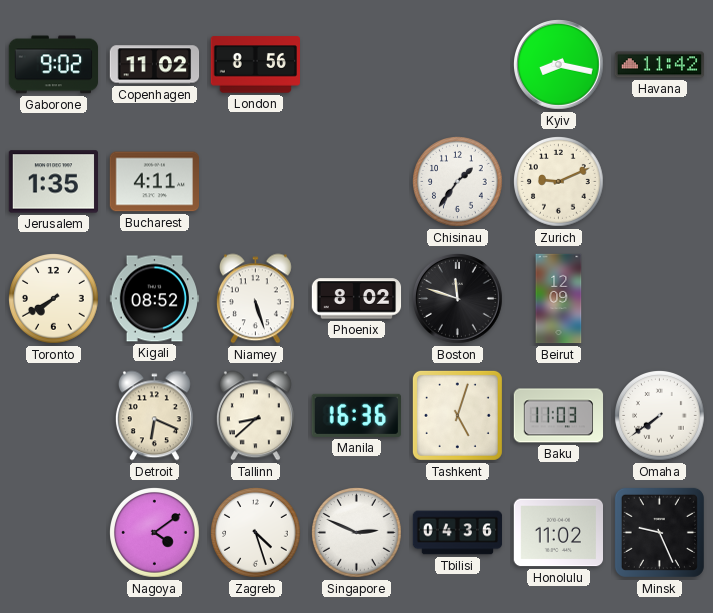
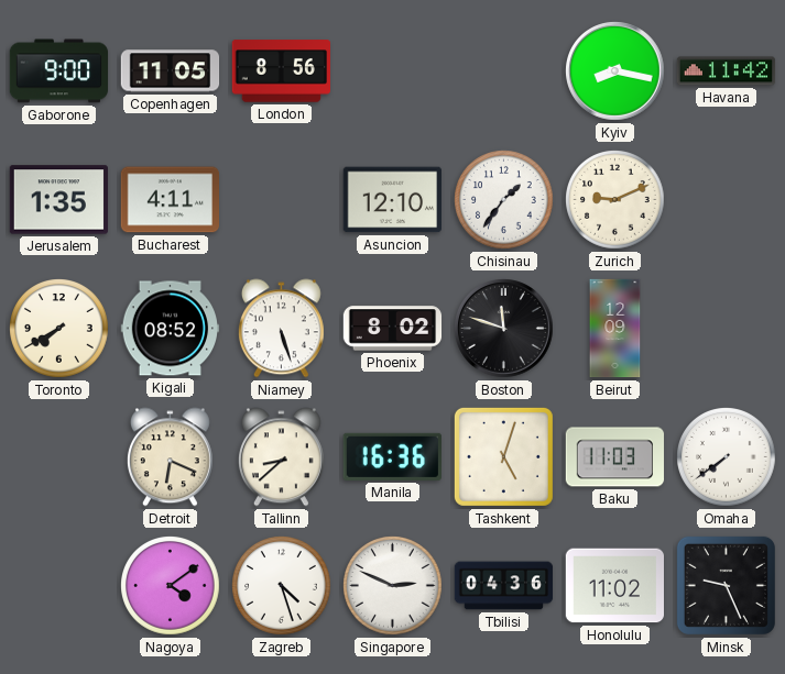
Gaborone: 9:02 -> 9:00
Copenhagen: 11:02 -> 11:05
Asuncion: none -> 12:10
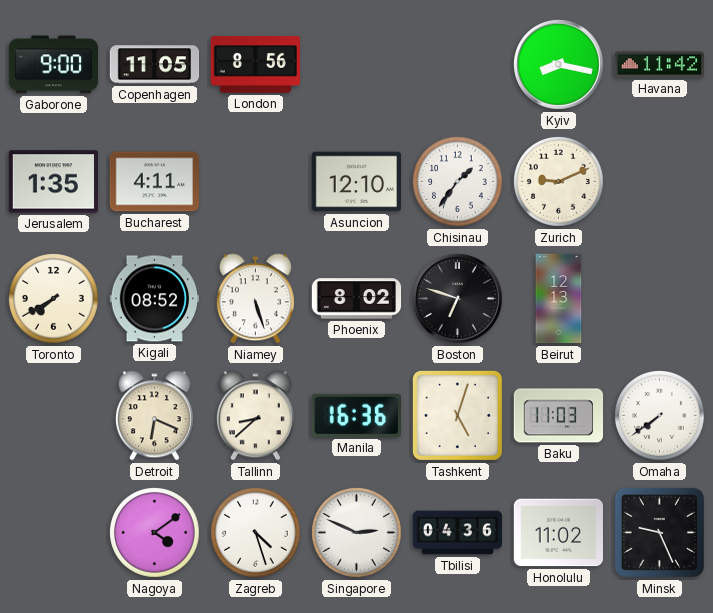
Boston: 11:48 -> 6:48
Beirut: 12:09 -> 12:13
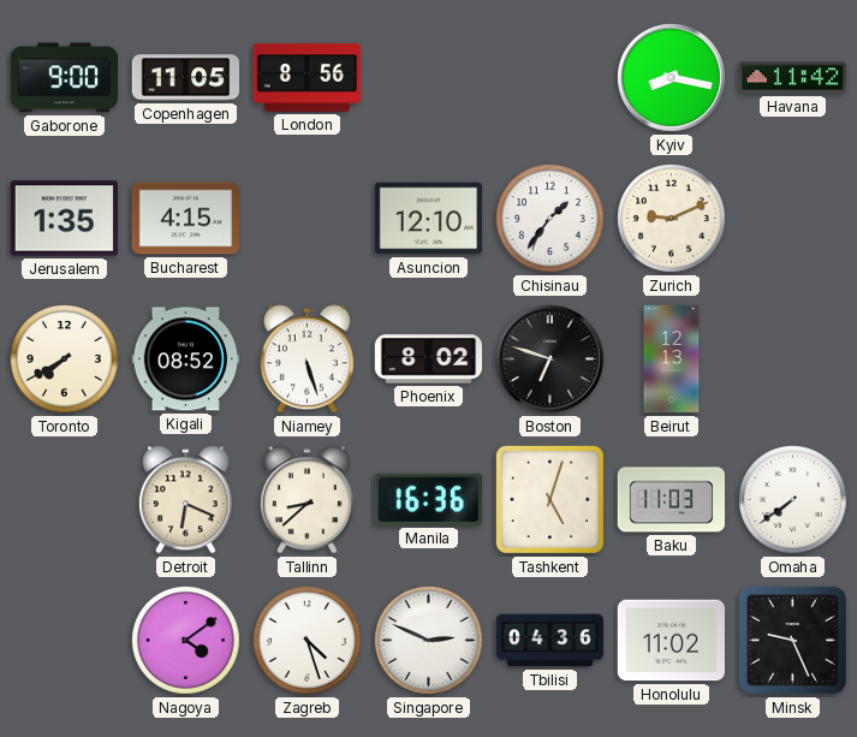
Bucharest: 4:11 -> 4:15
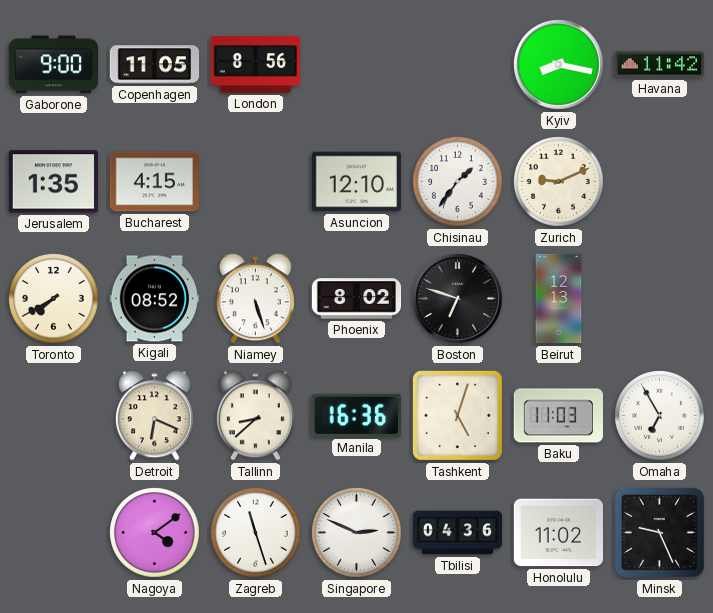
Omaha: 7:39 -> 6:55
Zagreb: 4:27 -> 11:27
